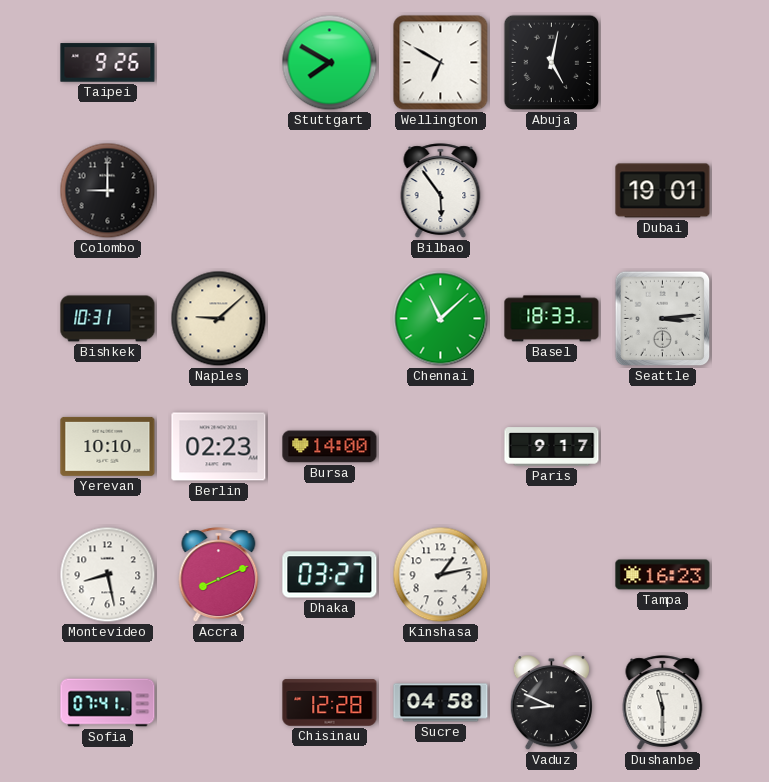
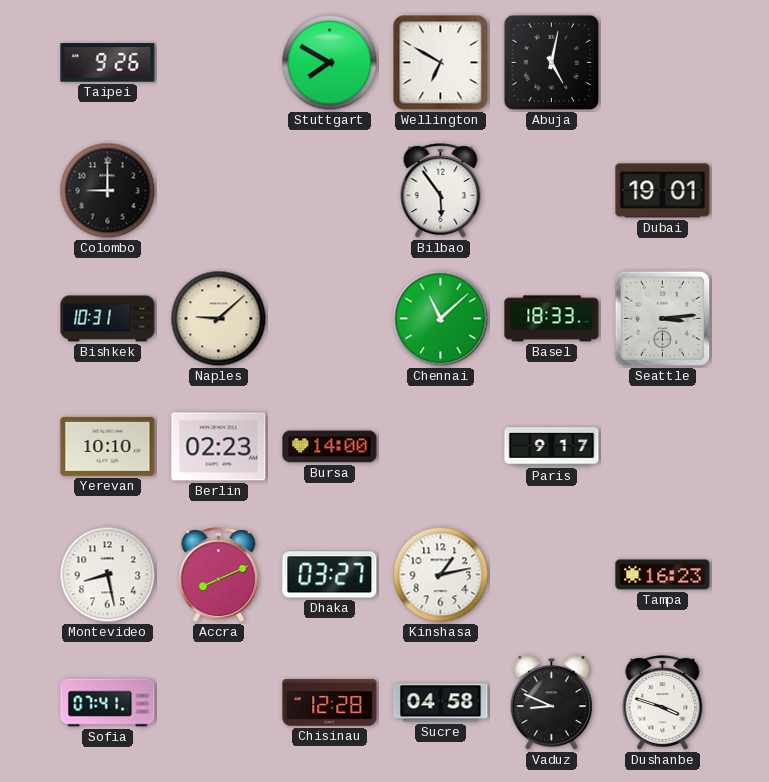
Dushanbe: 11:30 -> 3:48
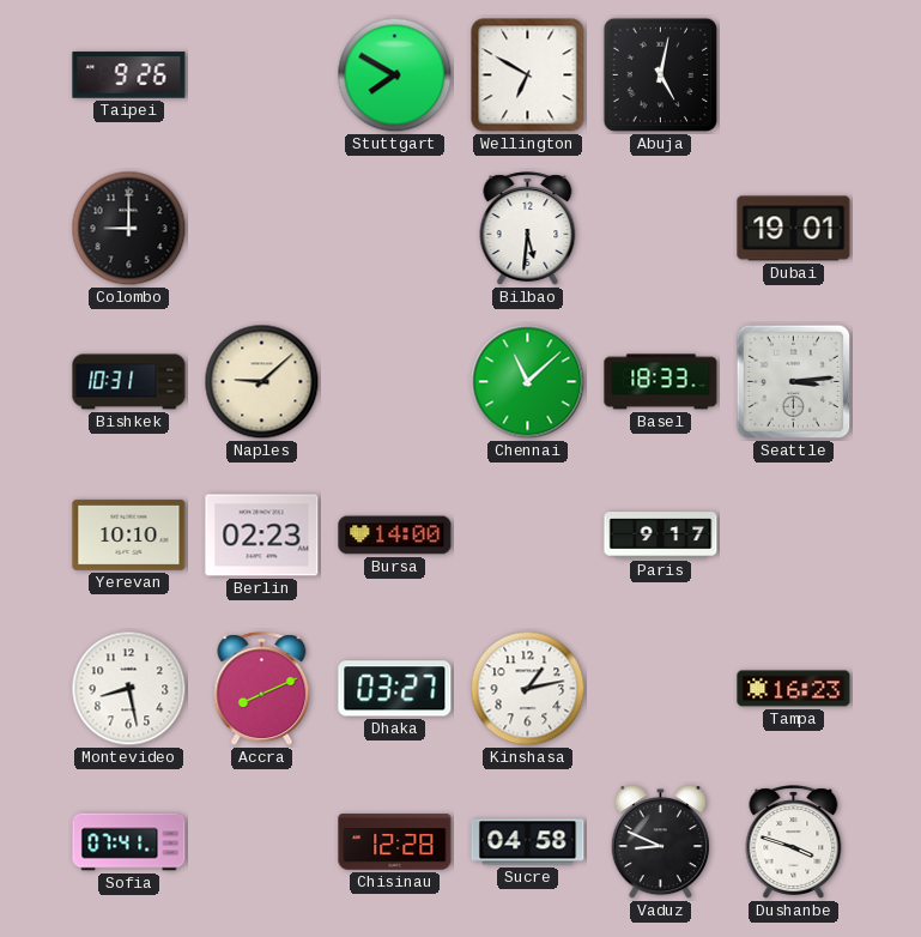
Bilbao: 5:54 -> 5:31
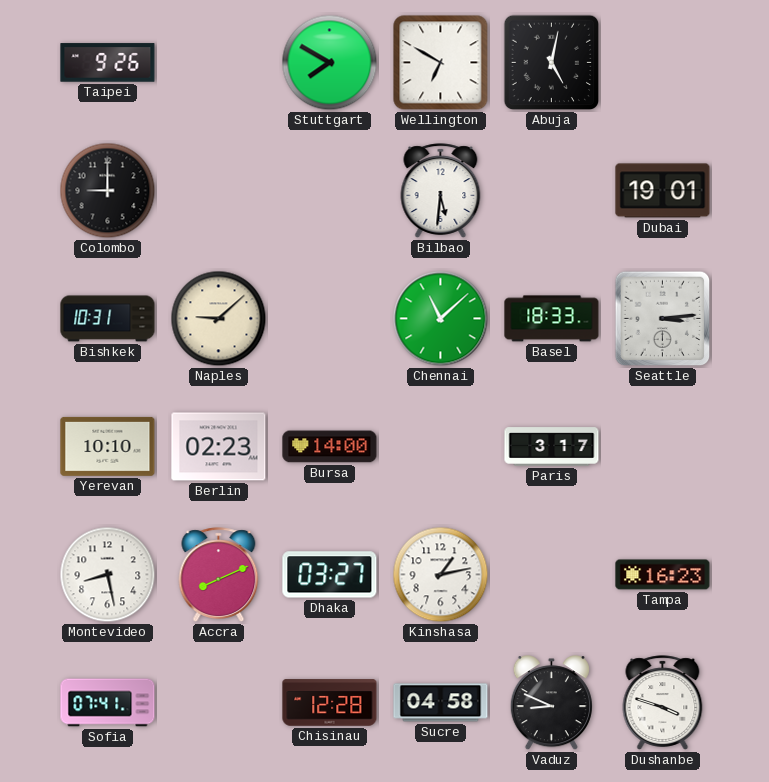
Paris: 9:17 -> 3:17
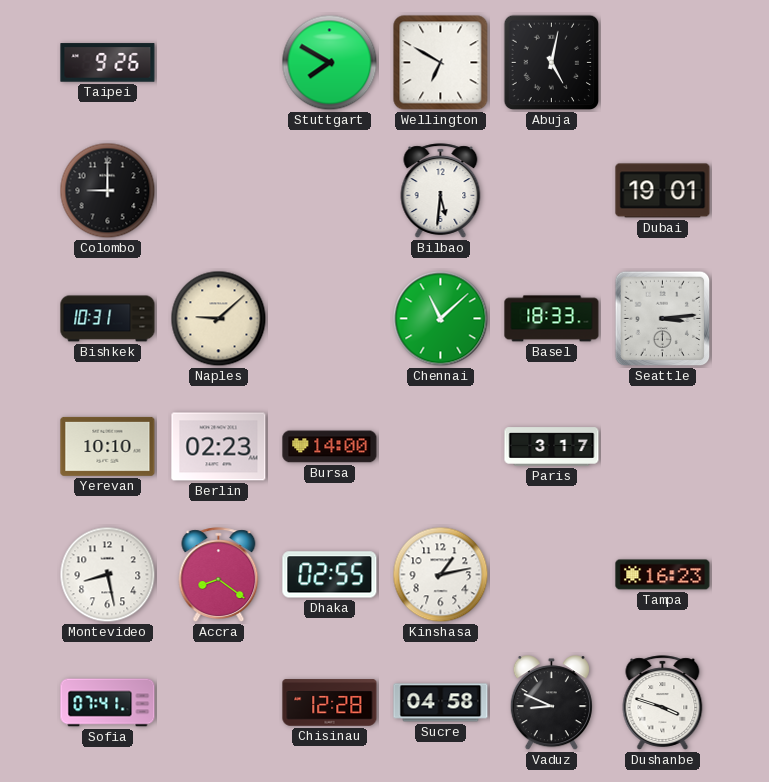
Accra: 8:11 -> 8:21
Dhaka: 03:27 -> 02:55
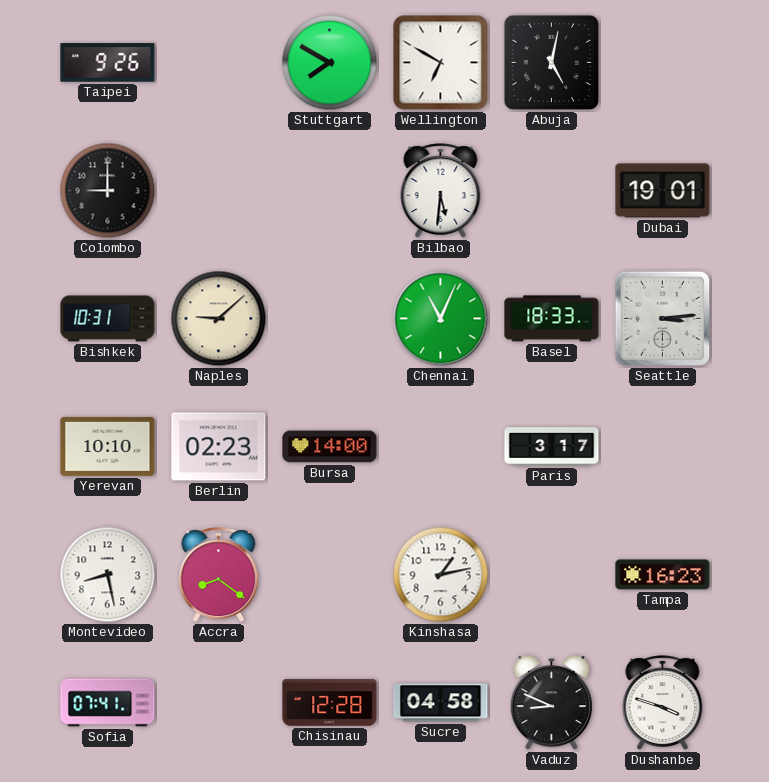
Chennai: 11:08 -> 11:04
Dhaka: 02:55 -> none
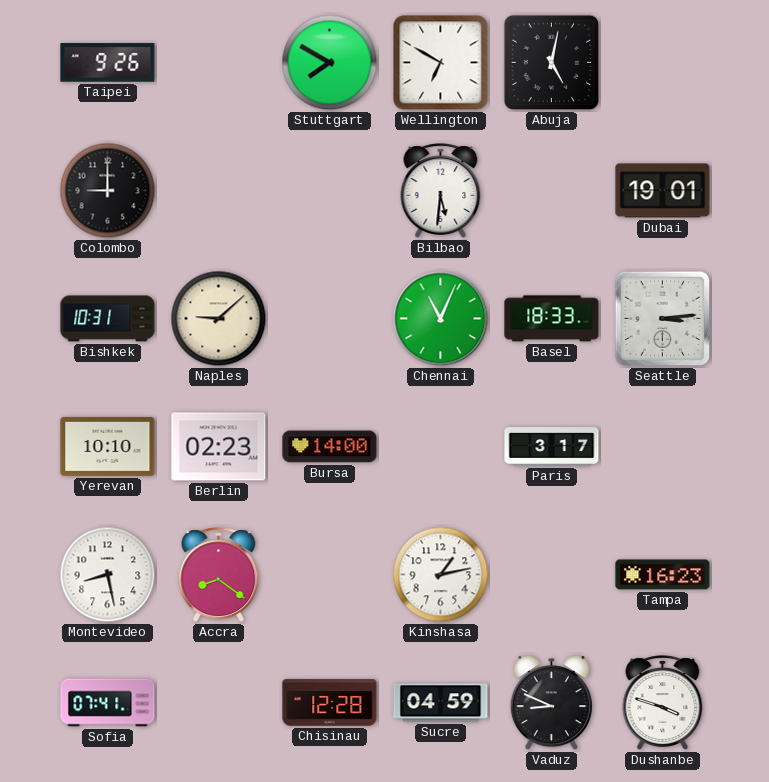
Sucre: 04:58 -> 04:59
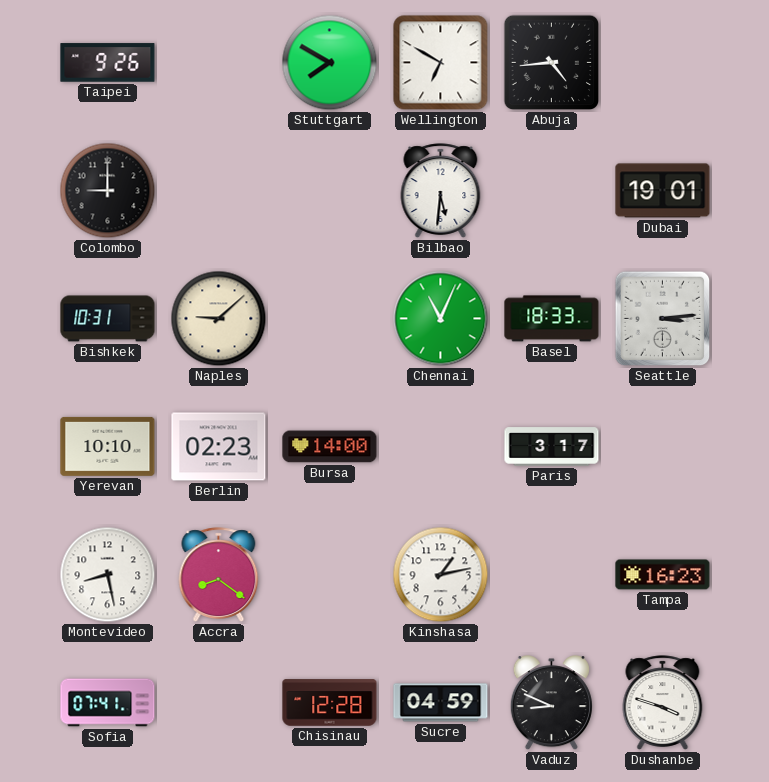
Abuja: 5:02 -> 4:44
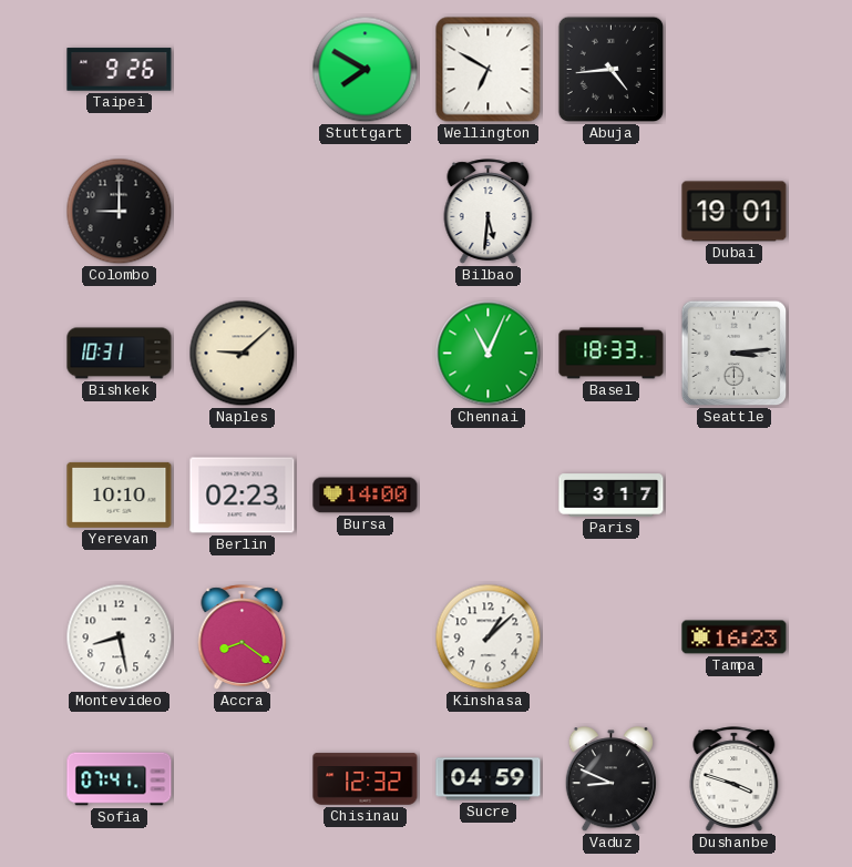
Kinshasa: 1:13 -> 1:08
Chisinau: 12:28 -> 12:32
